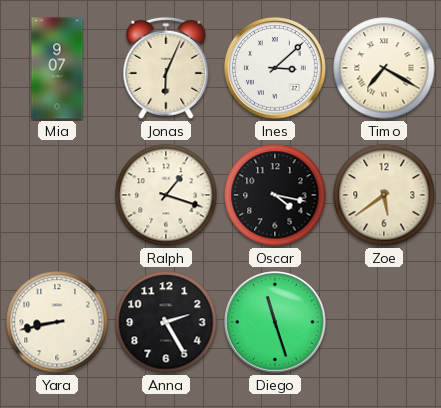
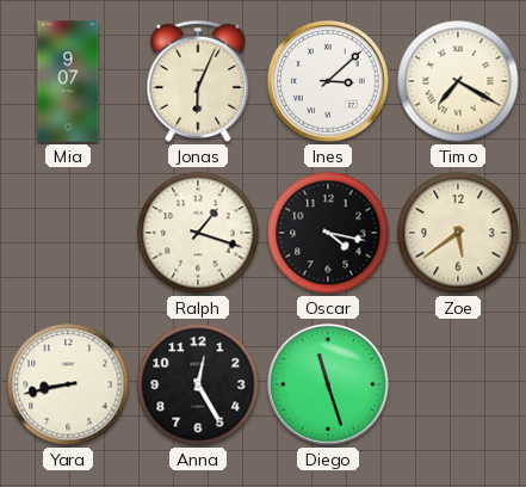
Anna: 2:25 -> 12:25
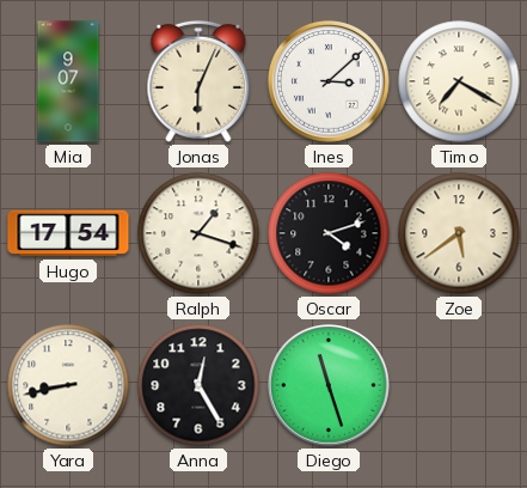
Hugo: none -> 17:54
Oscar: 4:17 -> 4:12
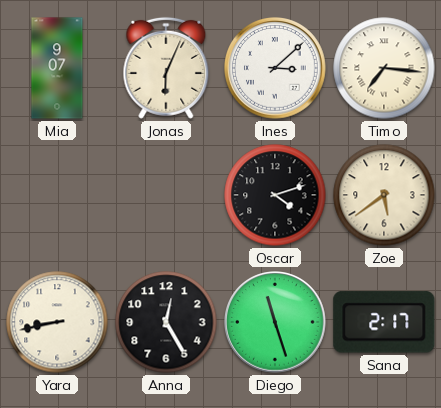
Timo: 7:20 -> 7:16
Hugo: 17:54 -> none
Ralph: 1:18 -> none
Sana: none -> 2:17
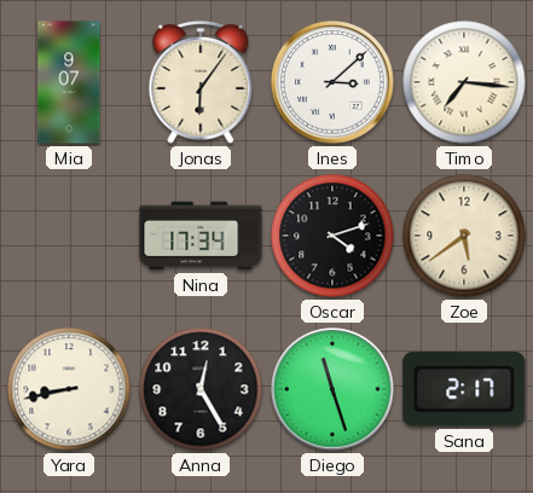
Jonas: 6:04 -> 6:06
Nina: none -> 17:34
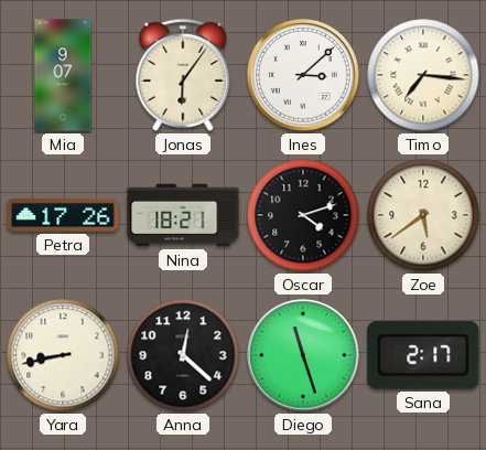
Petra: none -> 17:26
Nina: 17:34 -> 18:21
Anna: 12:25 -> 12:22
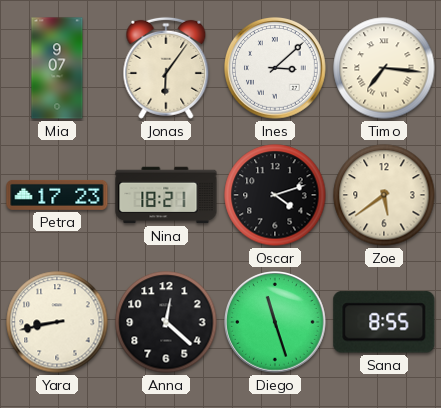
Petra: 17:26 -> 17:23
Sana: 2:17 -> 8:55
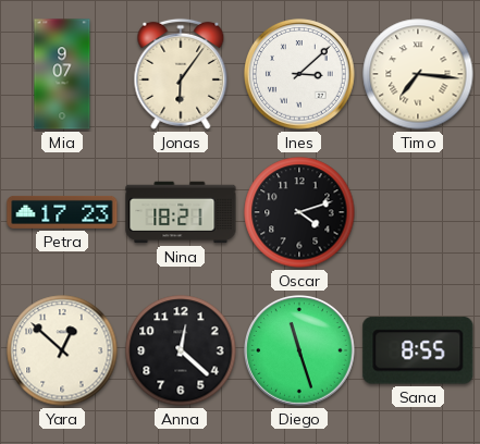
Zoe: 5:39 -> none
Yara: 8:43 -> 12:52
